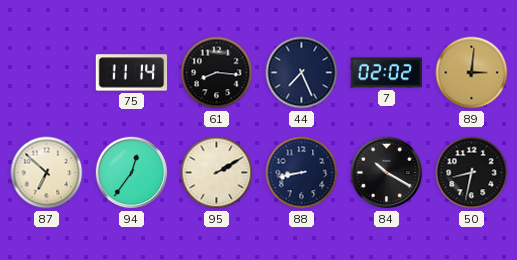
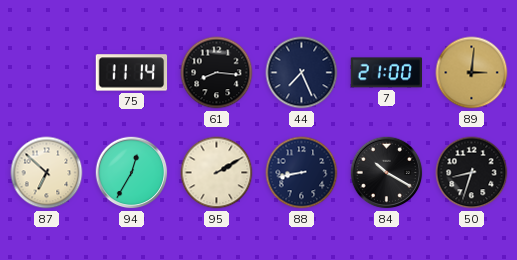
7: 02:02 -> 21:00
94: 12:36 -> 12:35
50: 8:32 -> 8:33
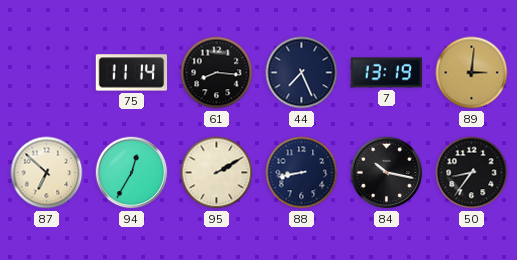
7: 21:00 -> 13:19
84: 10:20 -> 10:17
50: 8:33 -> 8:36
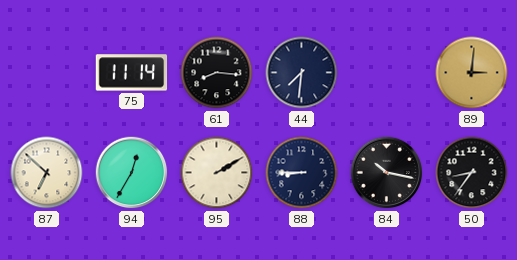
44: 7:26 -> 7:31
7: 13:19 -> none
88: 8:43 -> 8:45
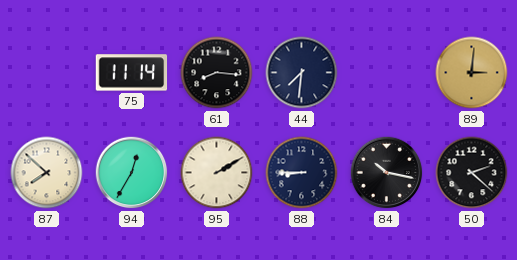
87: 6:52 -> 7:52
50: 8:36 -> 2:22
